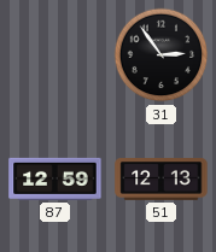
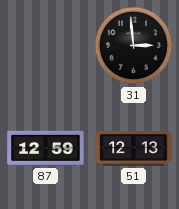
31: 2:54 -> 2:59
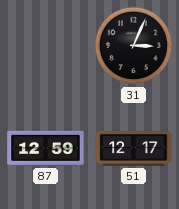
31: 2:59 -> 3:04
51: 12:13 -> 12:17
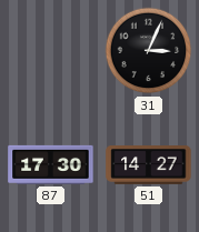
87: 12:59 -> 17:30
51: 12:17 -> 14:27
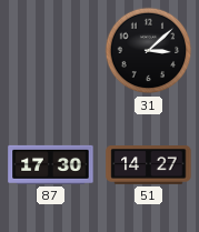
31: 3:04 -> 3:08
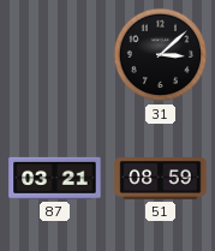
87: 17:30 -> 03:21
51: 14:27 -> 08:59
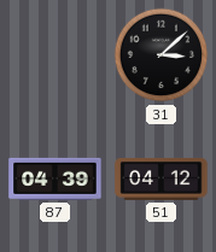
87: 03:21 -> 04:39
51: 08:59 -> 04:12
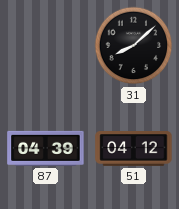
31: 3:08 -> 8:08
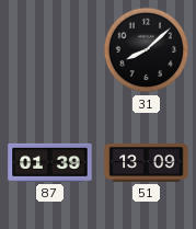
87: 04:39 -> 01:39
51: 04:12 -> 13:09
